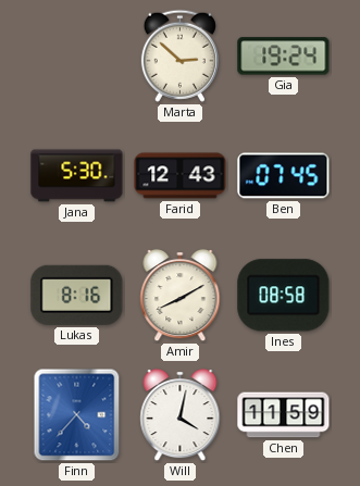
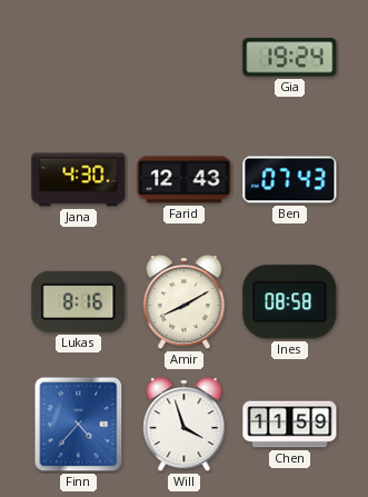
Marta: 2:52 -> none
Jana: 5:30 -> 4:30
Ben: 07:45 -> 07:43
Will: 4:02 -> 3:57
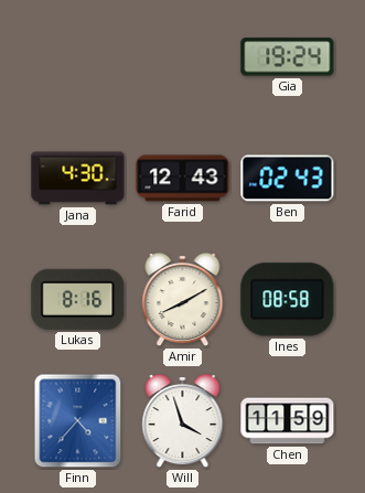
Ben: 07:43 -> 02:43
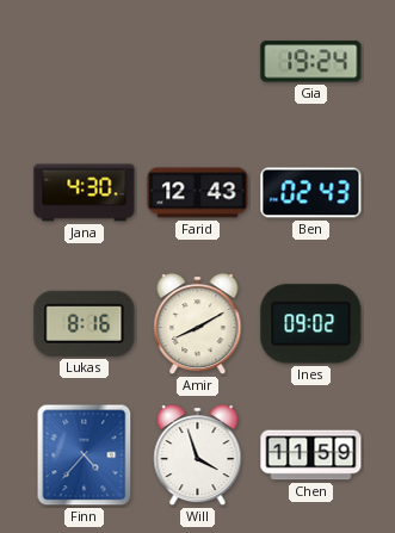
Ines: 08:58 -> 09:02
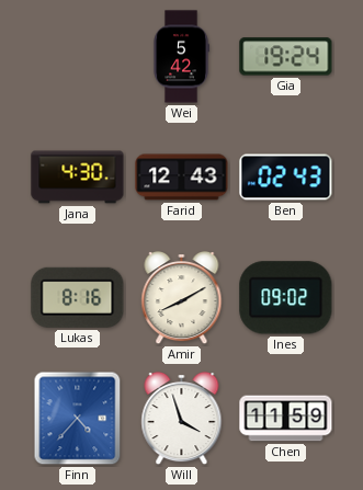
Wei: none -> 5:42
